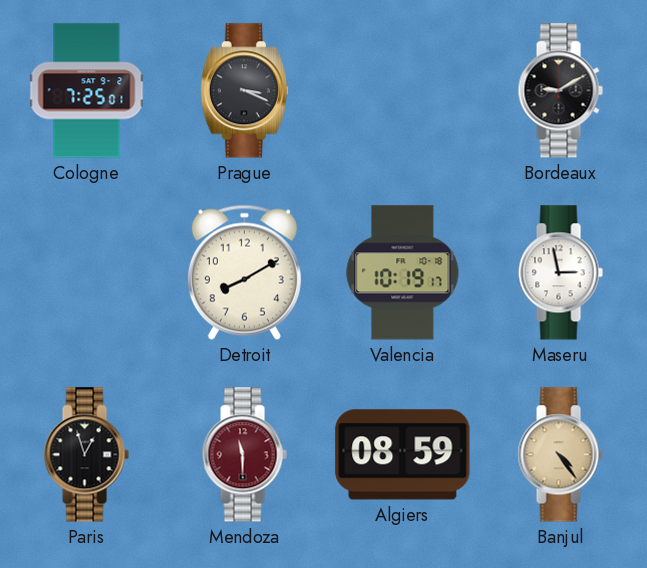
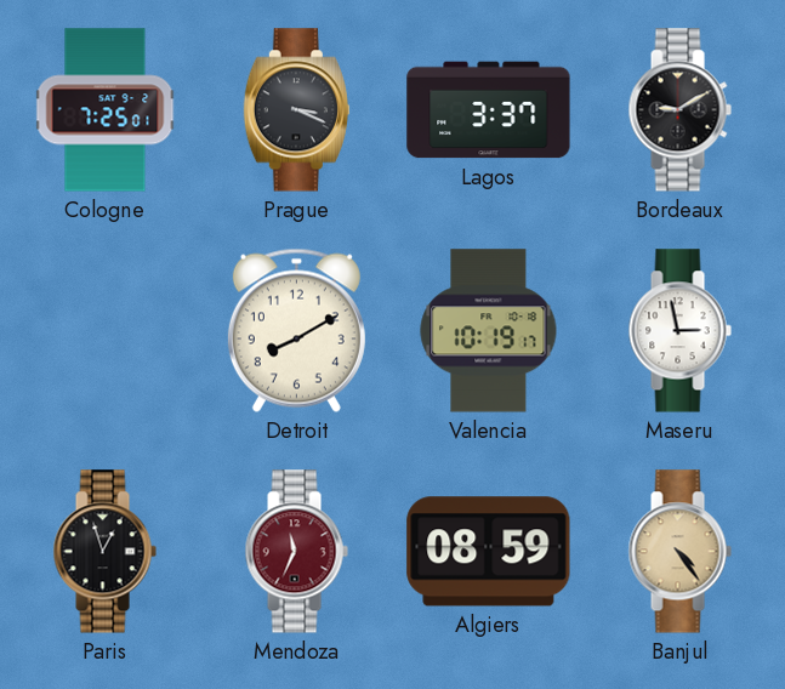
Lagos: none -> 3:37
Mendoza: 11:30 -> 11:34
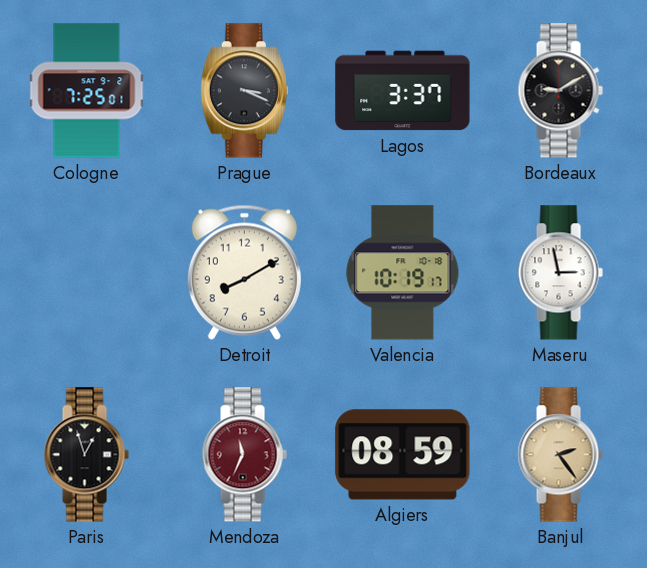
Banjul: 4:24 -> 2:24
